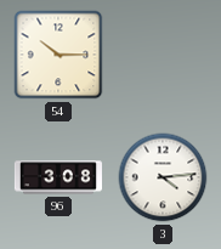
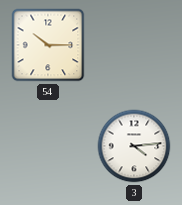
96: 3:08 -> none
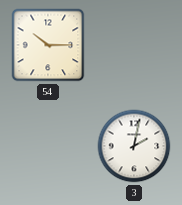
3: 4:14 -> 2:02
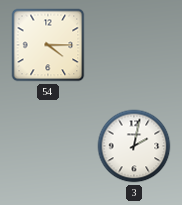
54: 10:15 -> 4:15
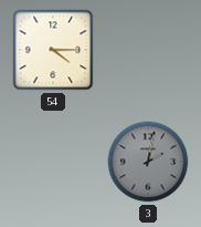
3 dial: white -> grey
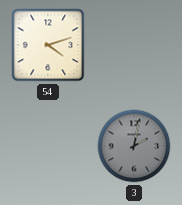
54: 4:15 -> 4:12
